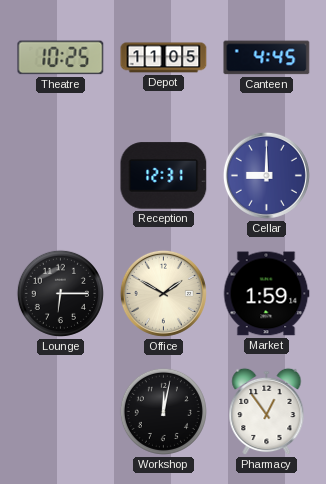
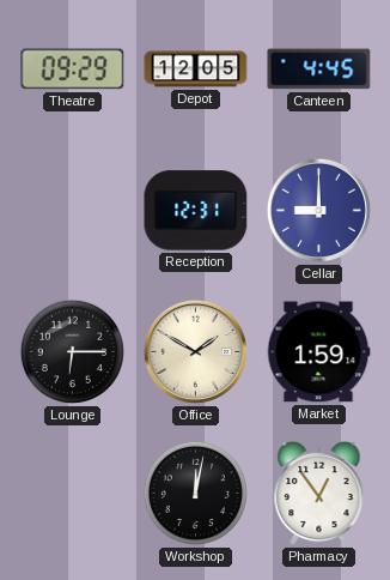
Theatre: 10:25 -> 09:29
Depot: 11:05 -> 12:05
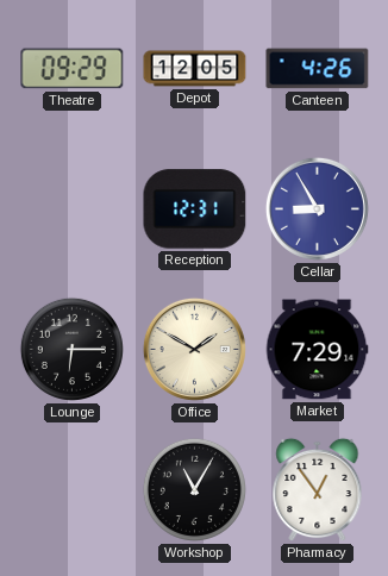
Canteen: 4:45 -> 4:26
Cellar: 9:00 -> 8:55
Market: 1:59 -> 7:29
Workshop: 12:02 -> 11:05
